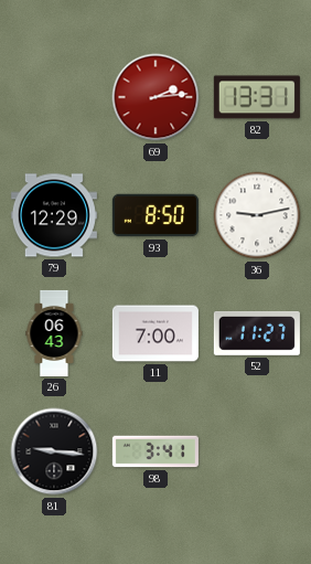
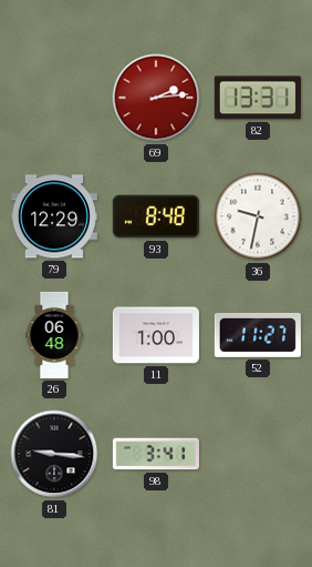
93: 8:50 -> 8:48
36: 9:13 -> 9:32
26: 06:43 -> 06:48
11: 7:00 -> 1:00
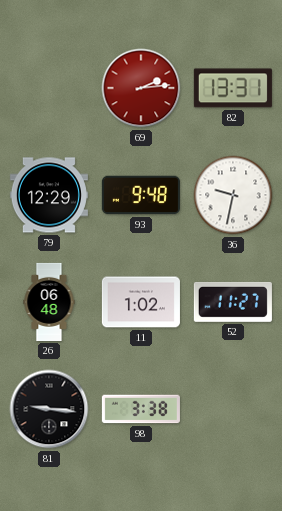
93: 8:48 -> 9:48
11: 1:00 -> 1:02
98: 3:41 -> 3:38
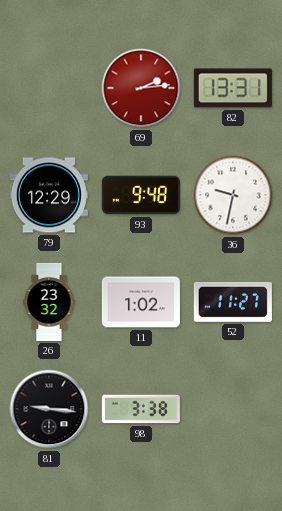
26: 06:48 -> 23:32
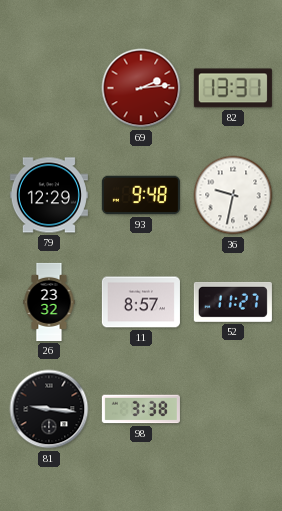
11: 1:02 -> 8:57
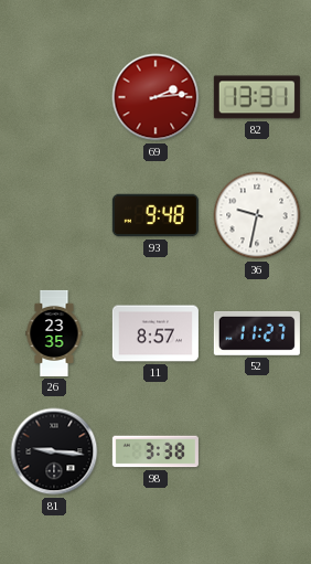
79: 12:29 -> none
26: 23:32 -> 23:35
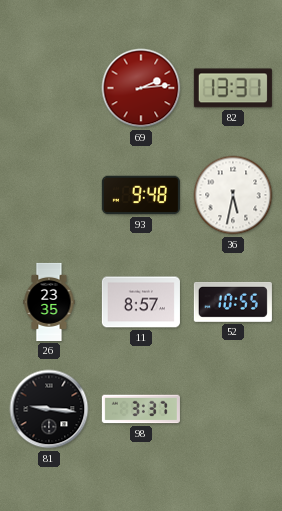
36: 9:32 -> 5:32
52: 11:27 -> 10:55
98: 3:38 -> 3:37
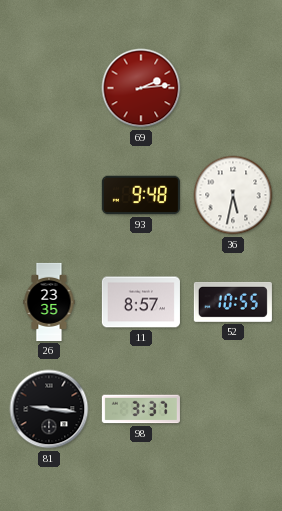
82: 13:31 -> none
